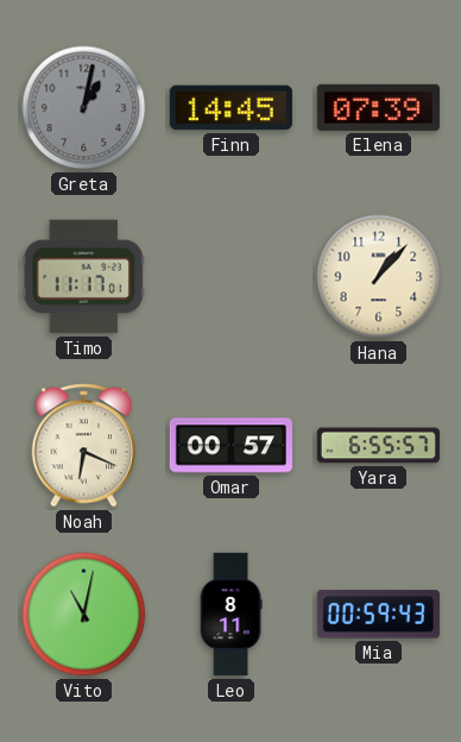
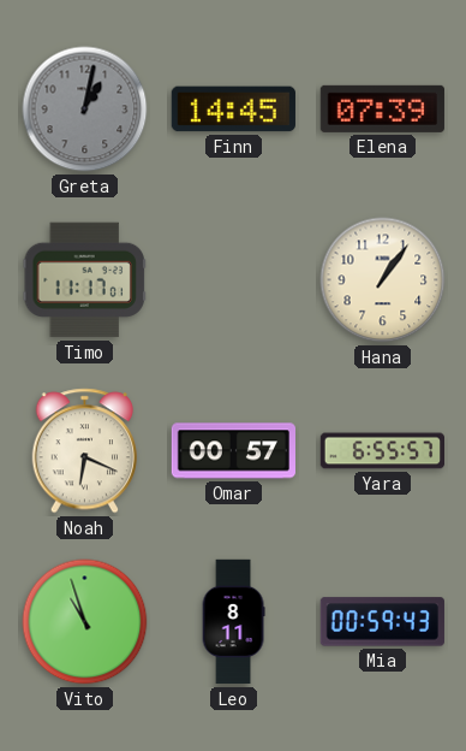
Hana: 1:07 -> 1:06
Vito: 11:02 -> 10:57
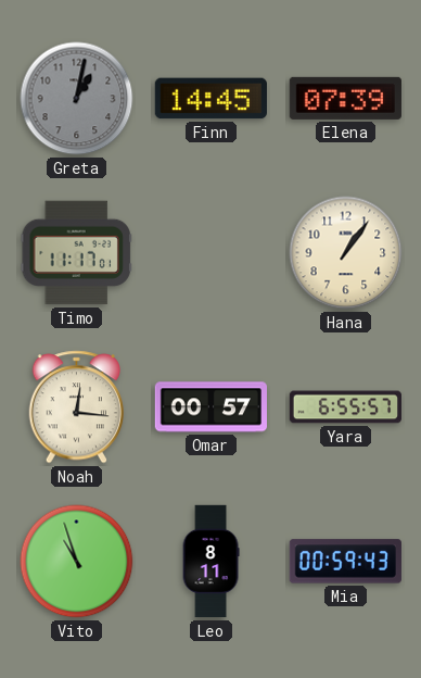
Noah: 6:19 -> 12:16
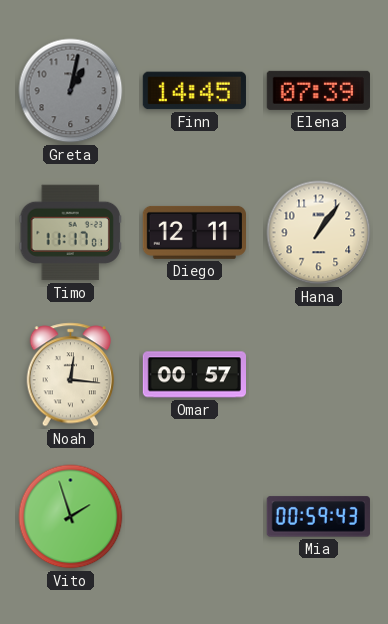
Diego: none -> 12:11
Yara: 6:55 -> none
Vito: 10:57 -> 1:57
Leo: 8:11 -> none
